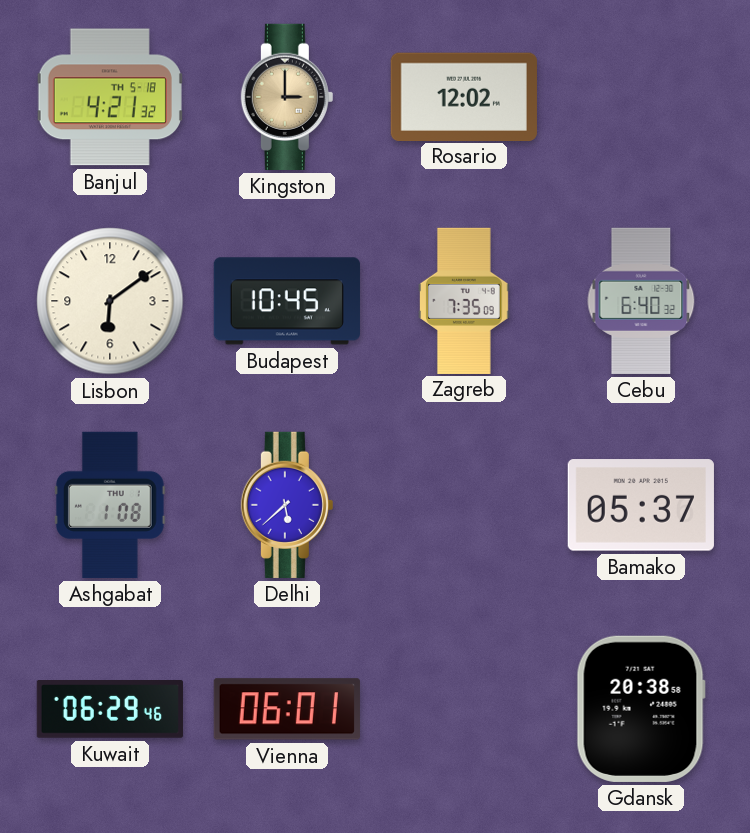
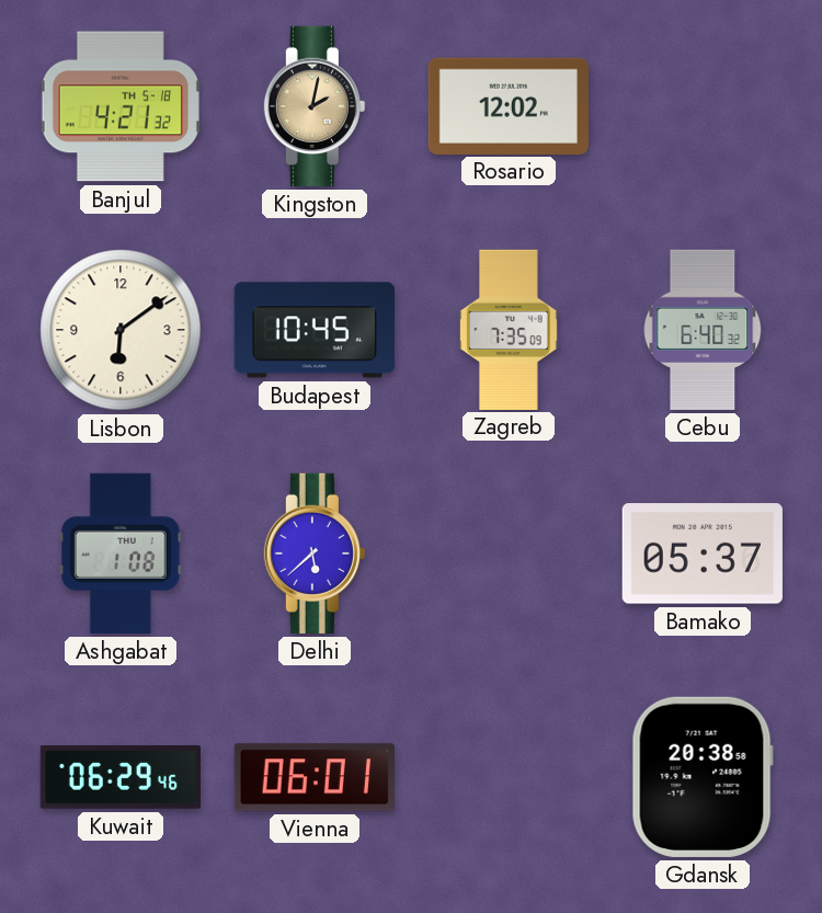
Kingston: 3:00 -> 2:02
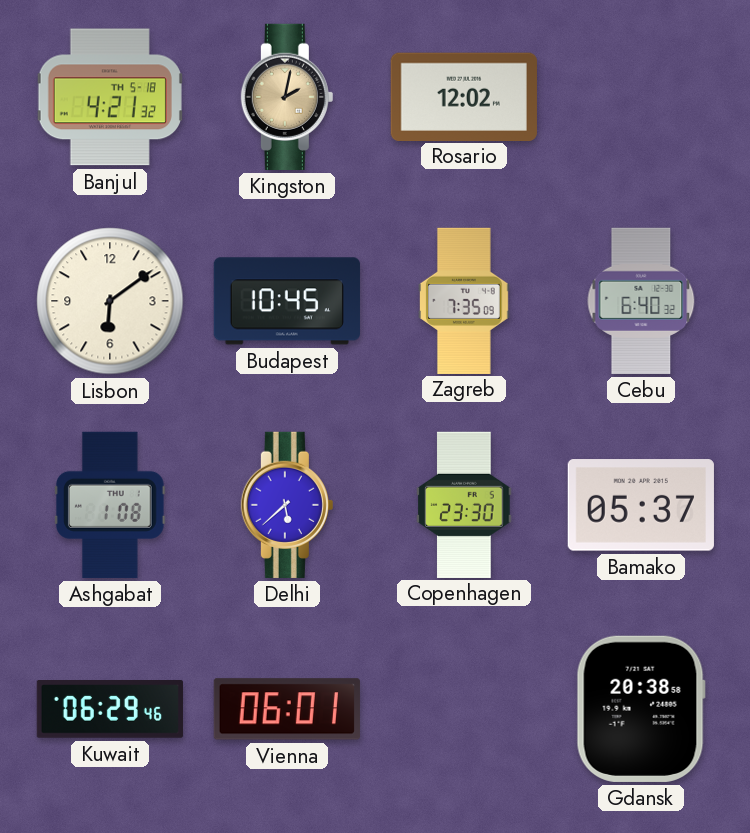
Copenhagen: none -> 23:30
